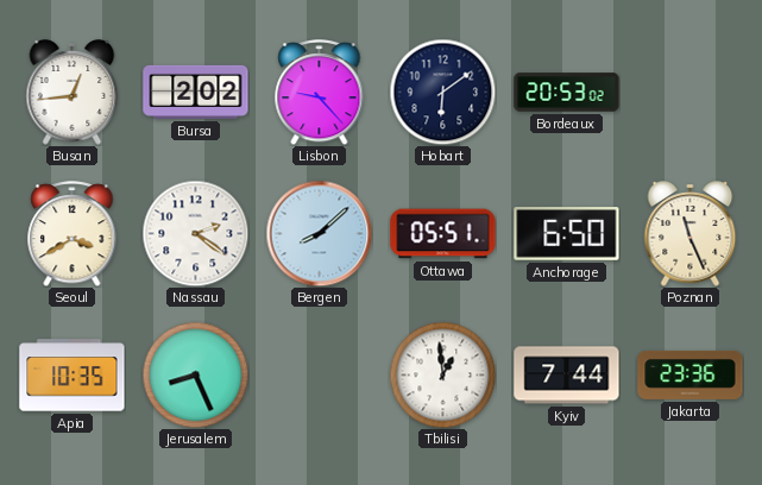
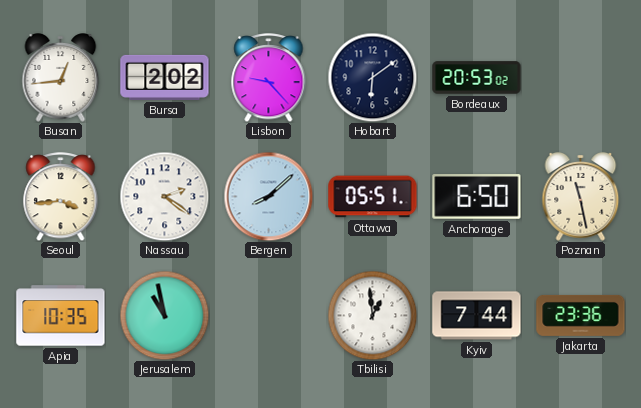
Seoul: 3:40 -> 3:44
Poznan: 11:26 -> 11:28
Jerusalem: 8:26 -> 10:58
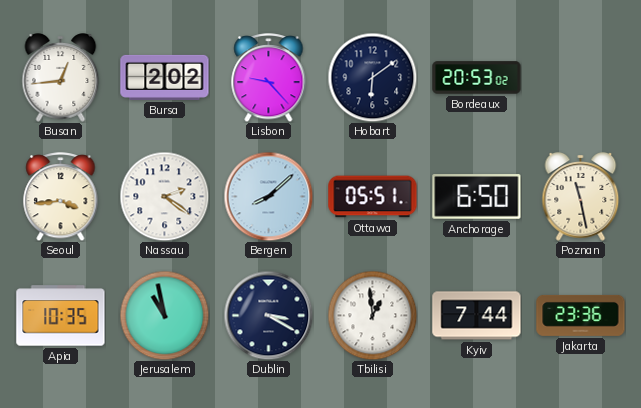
Dublin: none -> 3:20
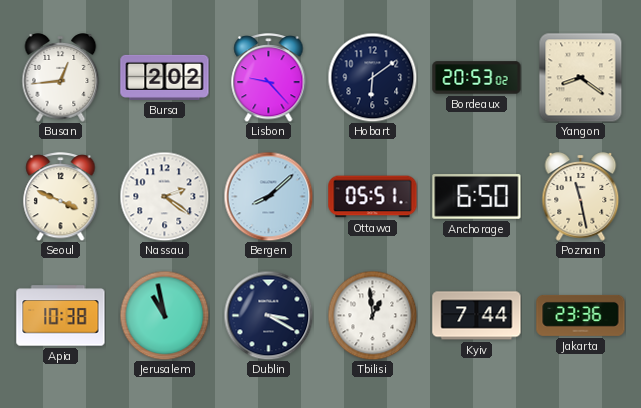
Yangon: none -> 8:21
Seoul: 3:44 -> 3:49
Apia: 10:35 -> 10:38
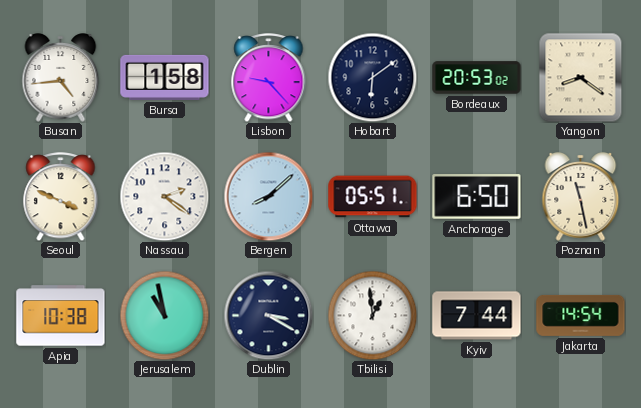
Busan: 12:44 -> 4:44
Bursa: 2:02 -> 1:58
Jakarta: 23:36 -> 14:54
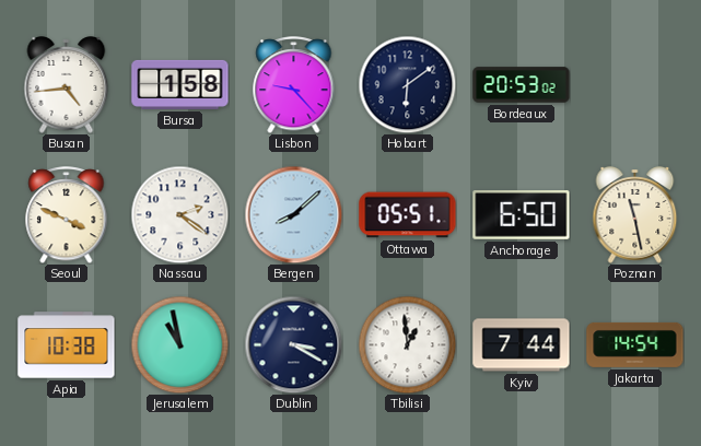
Yangon: 8:21 -> none
